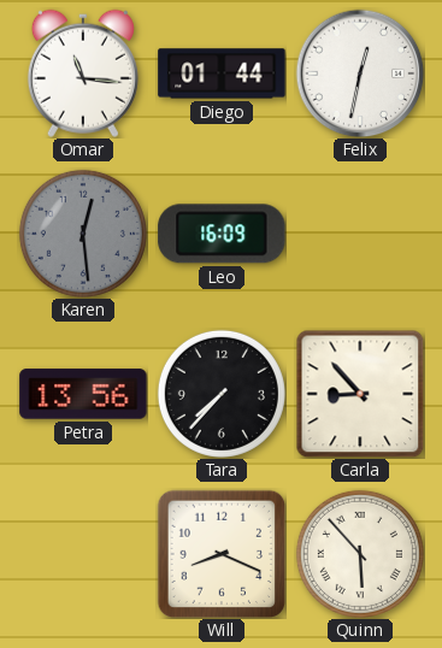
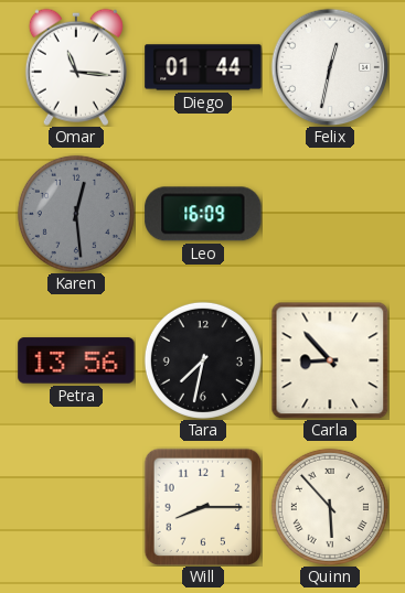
Tara: 7:37 -> 7:32
Will: 8:19 -> 8:15
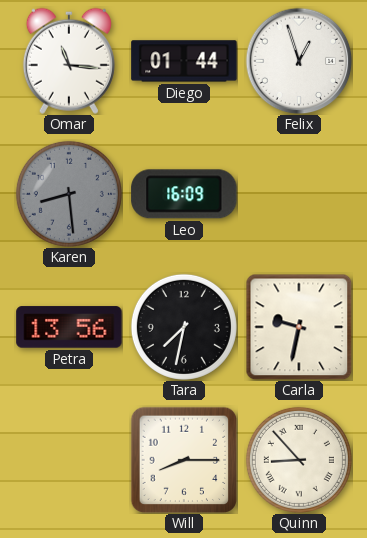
Felix: 12:32 -> 12:57
Karen: 12:29 -> 8:29
Carla: 8:53 -> 9:32
Quinn: 5:53 -> 8:53
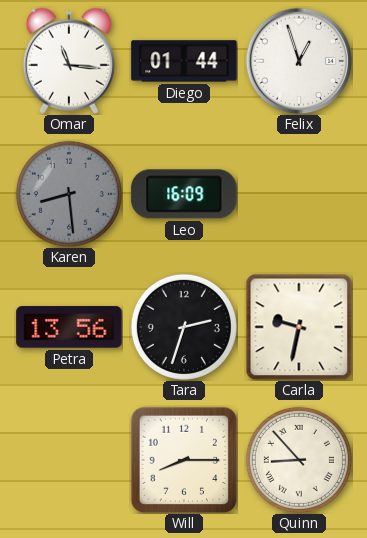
Tara: 7:32 -> 2:33
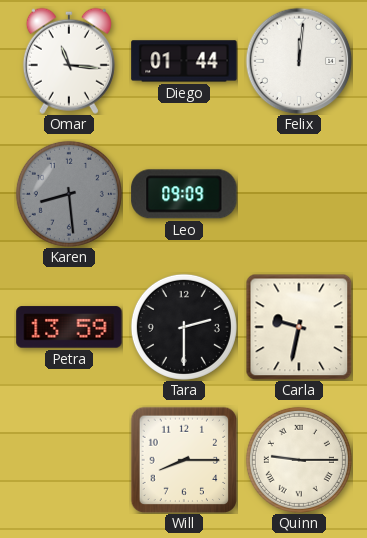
Felix: 12:57 -> 12:01
Leo: 16:09 -> 09:09
Petra: 13:56 -> 13:59
Tara: 2:33 -> 2:30
Quinn: 8:53 -> 9:15
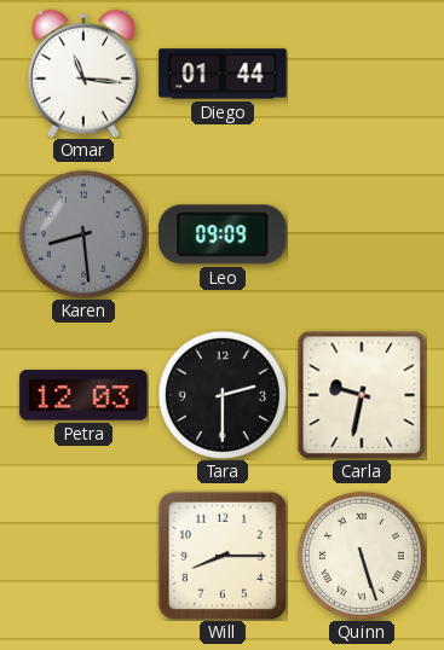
Felix: 12:01 -> none
Petra: 13:59 -> 12:03
Quinn: 9:15 -> 5:27
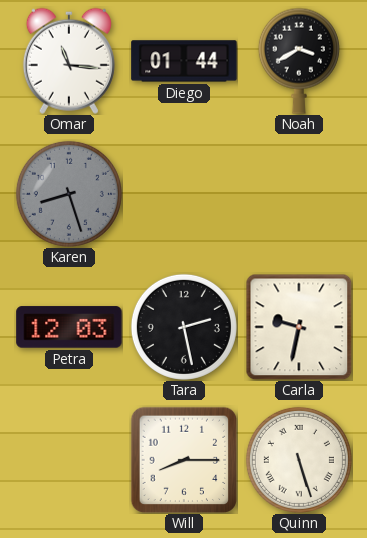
Noah: none -> 3:40
Karen: 8:29 -> 8:27
Leo: 09:09 -> none
Tara: 2:30 -> 2:28
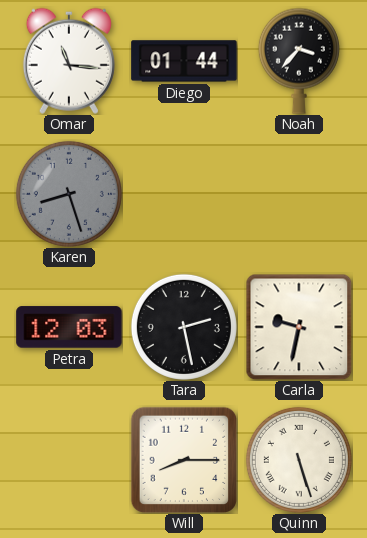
Noah: 3:40 -> 3:37
